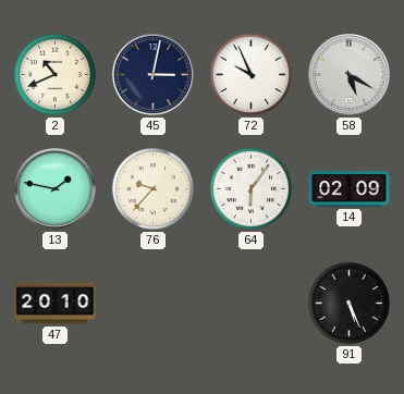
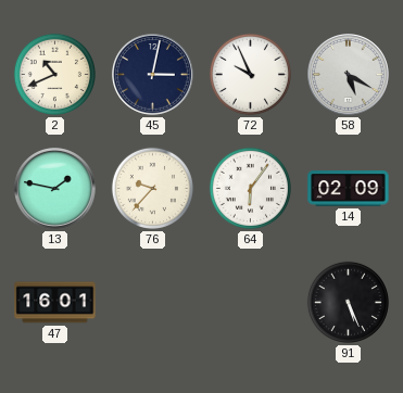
47: 20:10 -> 16:01
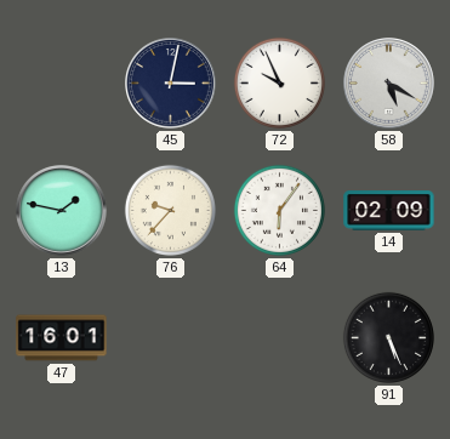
2: 10:41 -> none
